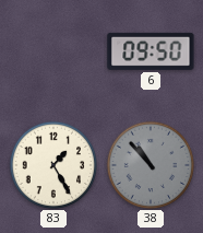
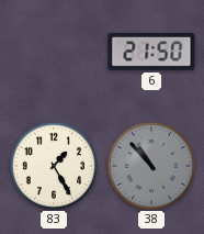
6: 09:50 -> 21:50
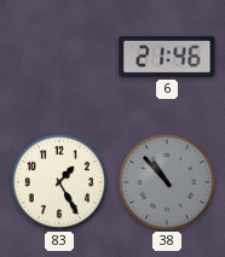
6: 21:50 -> 21:46
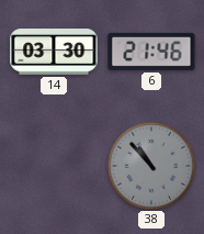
14: none -> 03:30
83: 1:25 -> none
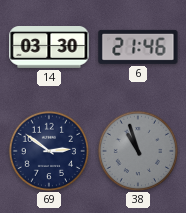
69: none -> 2:51
38: 10:53 -> 10:57
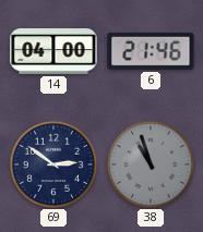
14: 03:30 -> 04:00
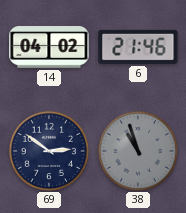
14: 04:00 -> 04:02
